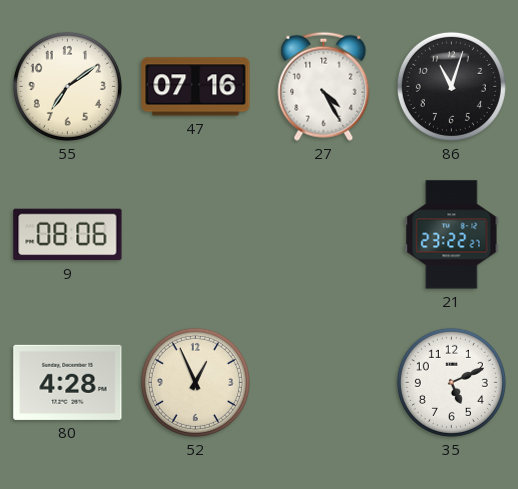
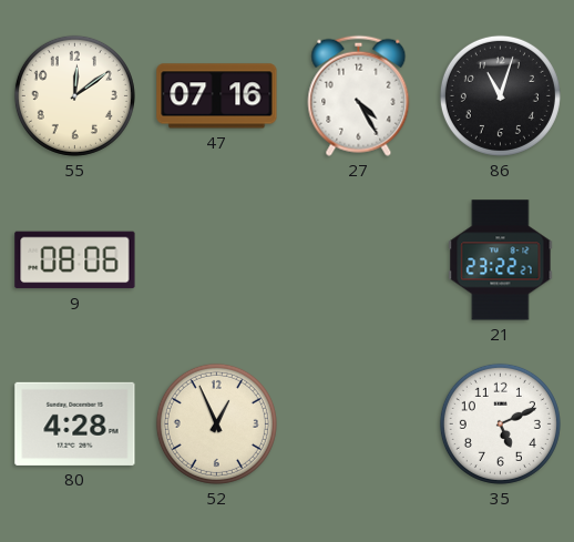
55: 7:09 -> 12:09
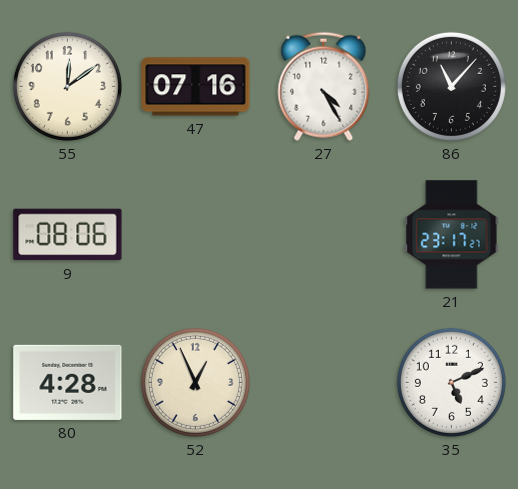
86: 11:03 -> 11:07
21: 23:22 -> 23:17
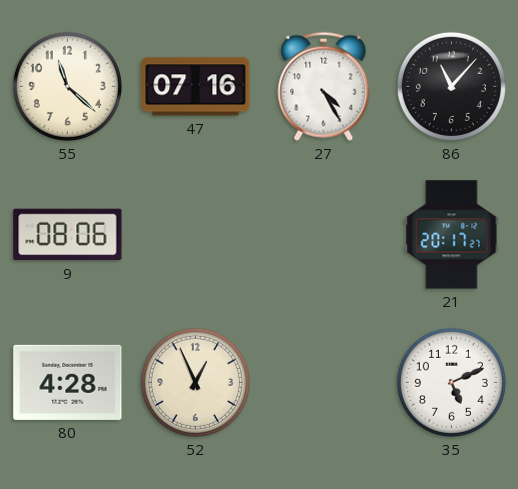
55: 12:09 -> 11:22
21: 23:17 -> 20:17
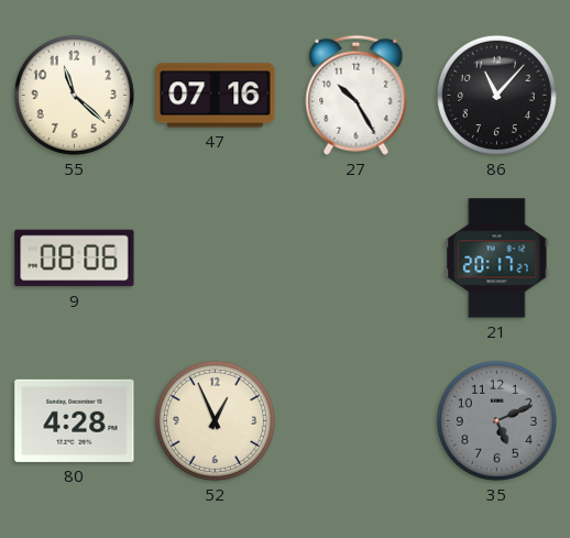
27: 4:25 -> 10:25
35 dial: white -> grey
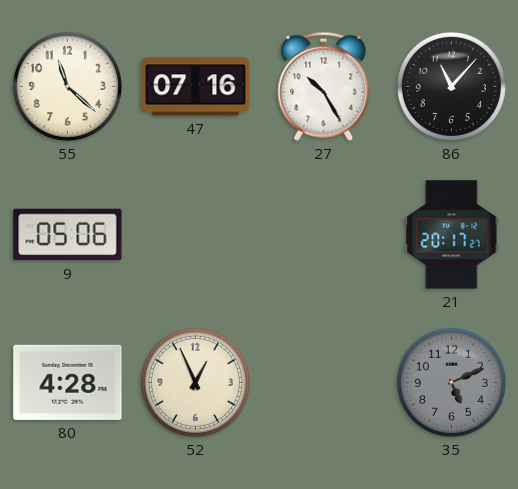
9: 08:06 -> 05:06
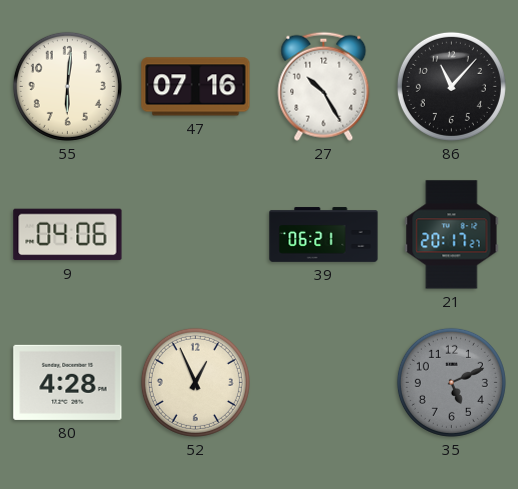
55: 11:22 -> 6:01
9: 05:06 -> 04:06
39: none -> 06:21
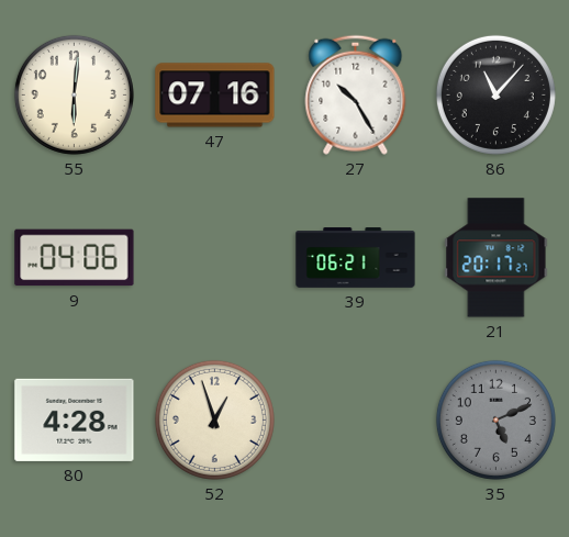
52: 12:56 -> 12:57
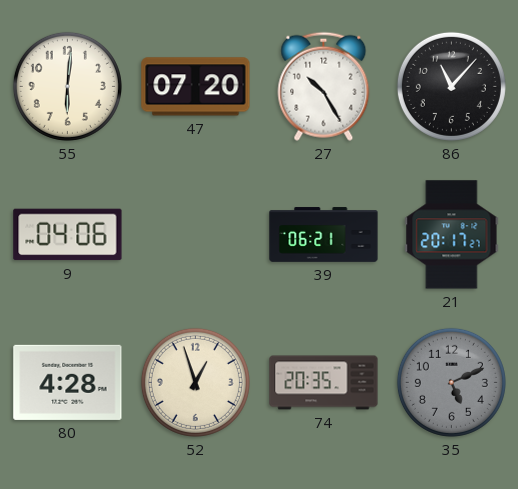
47: 07:16 -> 07:20
74: none -> 20:35
